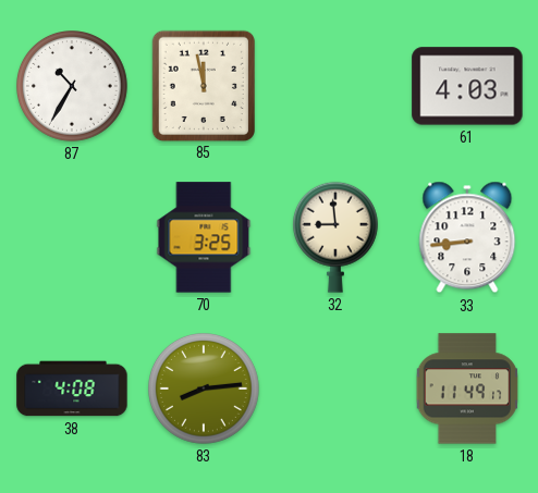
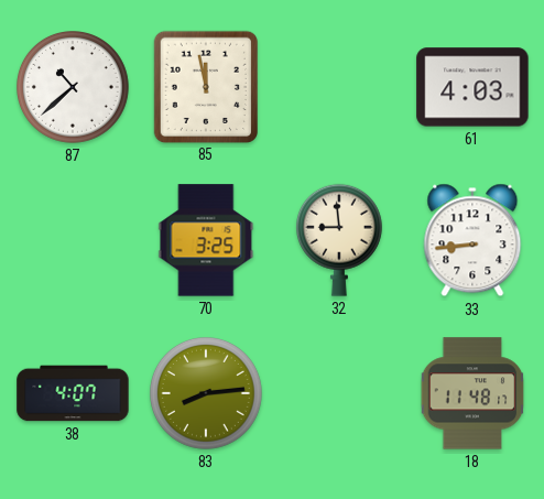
87: 10:35 -> 10:38
38: 4:08 -> 4:07
18: 11:49 -> 11:48
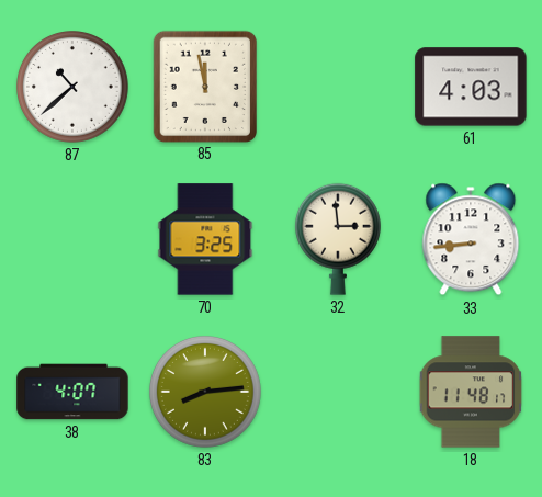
32: 8:59 -> 2:59
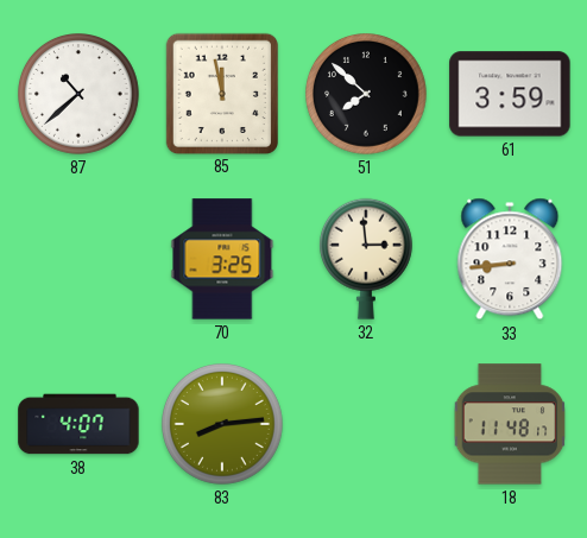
51: none -> 7:52
61: 4:03 -> 3:59
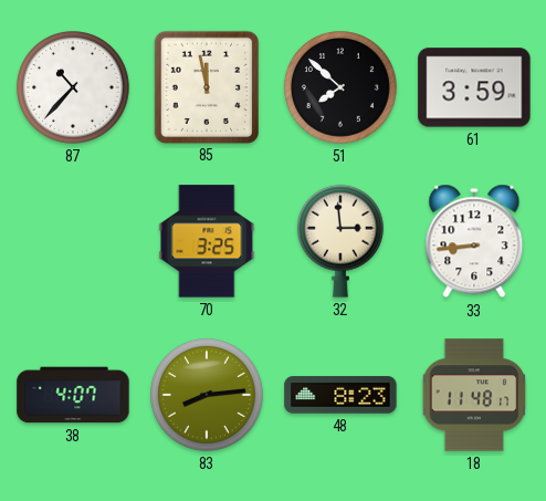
87: 10:38 -> 10:37
48: none -> 8:23
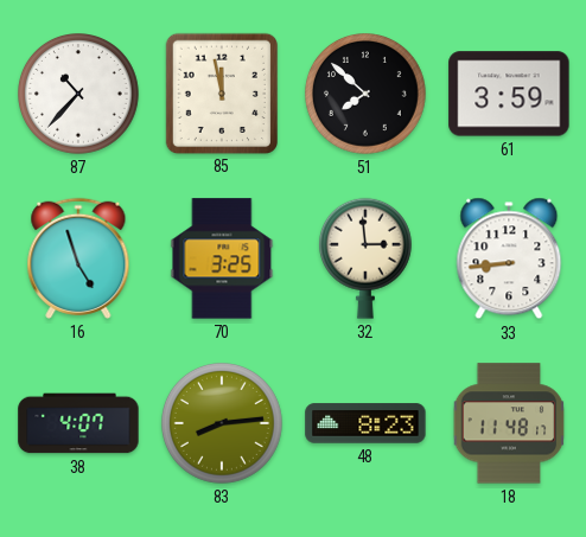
16: none -> 4:57
